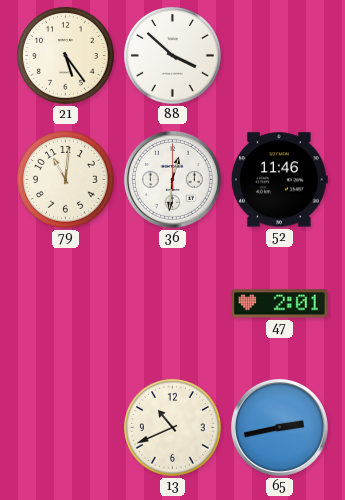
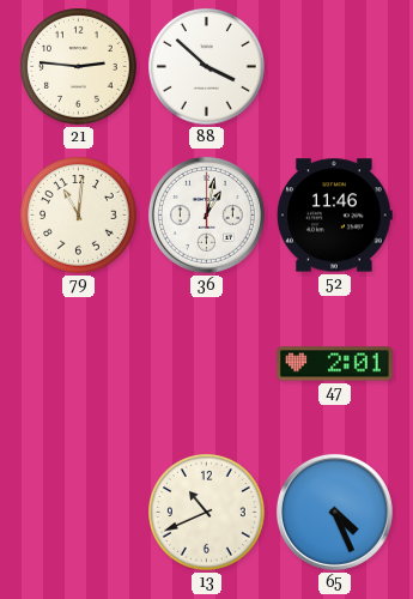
21: 5:24 -> 2:46
36: 12:31 -> 1:02
65: 2:43 -> 4:26
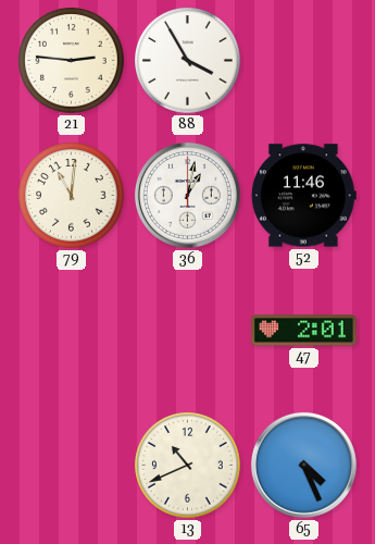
88: 3:52 -> 3:55
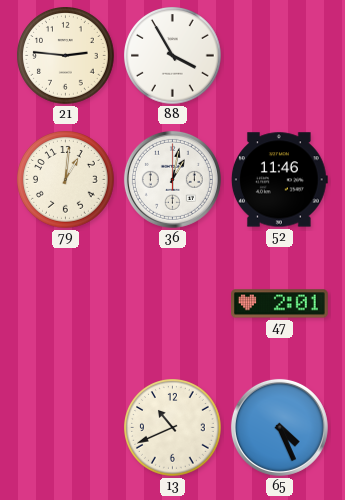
79: 11:01 -> 1:01
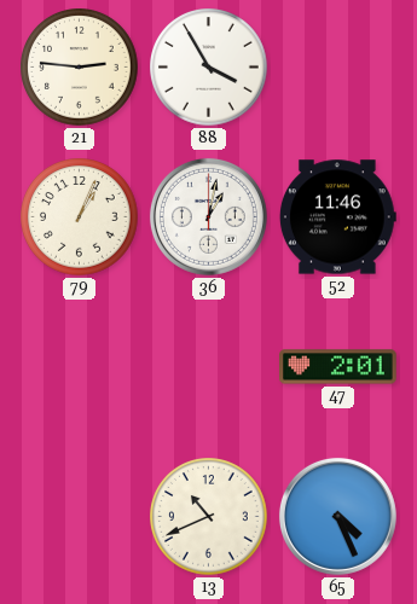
79: 1:01 -> 1:04
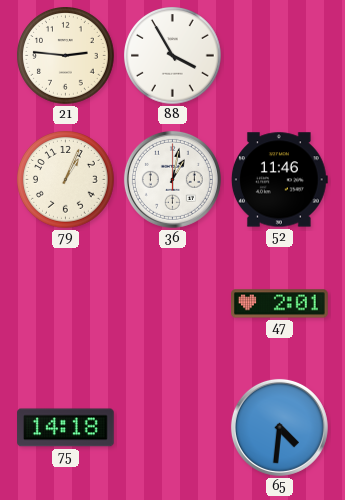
75: none -> 14:18
13: 10:41 -> none
65: 4:26 -> 4:31
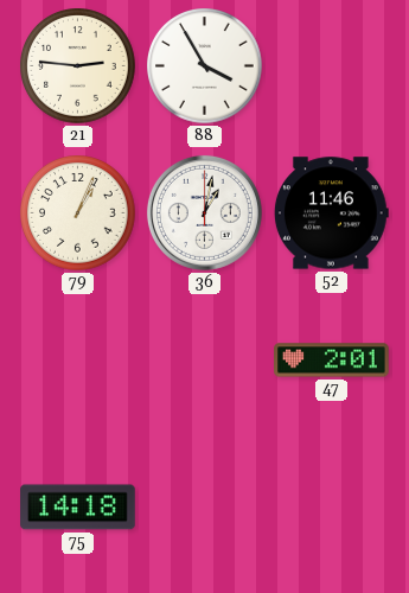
65: 4:31 -> none
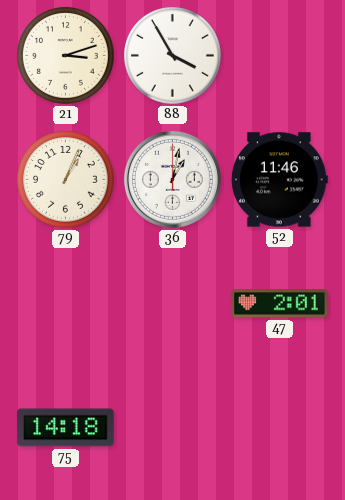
21: 2:46 -> 3:12
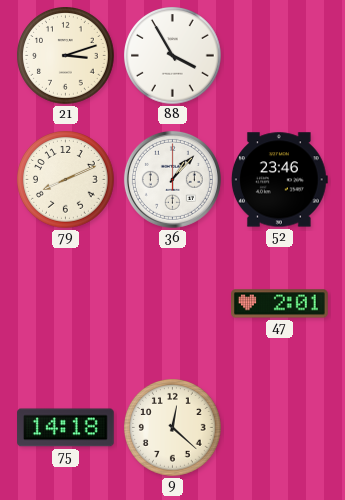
79: 1:04 -> 8:11
36: 1:02 -> 1:07
52: 11:46 -> 23:46
9: none -> 12:22
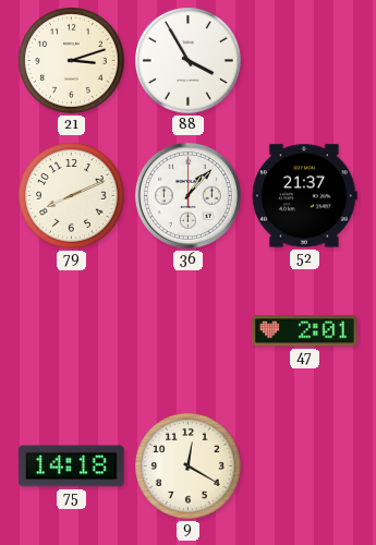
52: 23:46 -> 21:37
9: 12:22 -> 12:20
